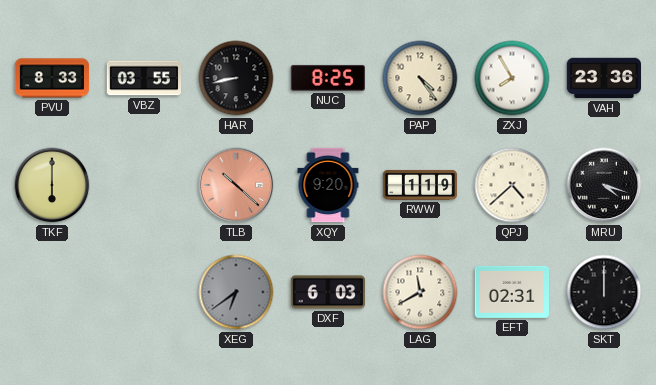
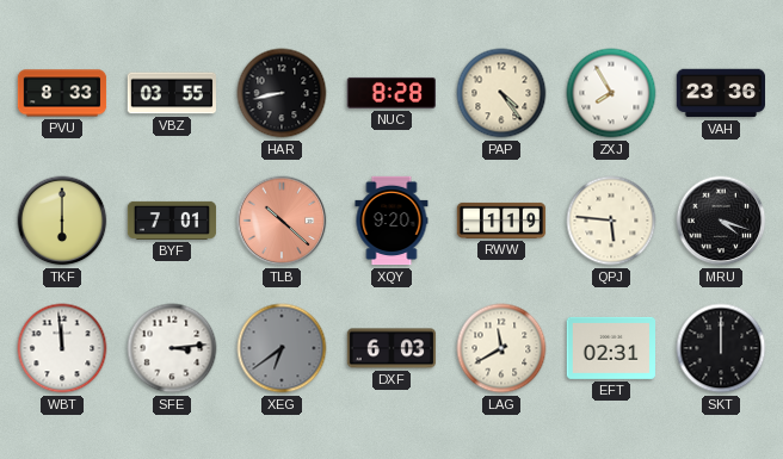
NUC: 8:25 -> 8:28
BYF: none -> 7:01
QPJ: 4:38 -> 5:46
WBT: none -> 11:59
SFE: none -> 3:14
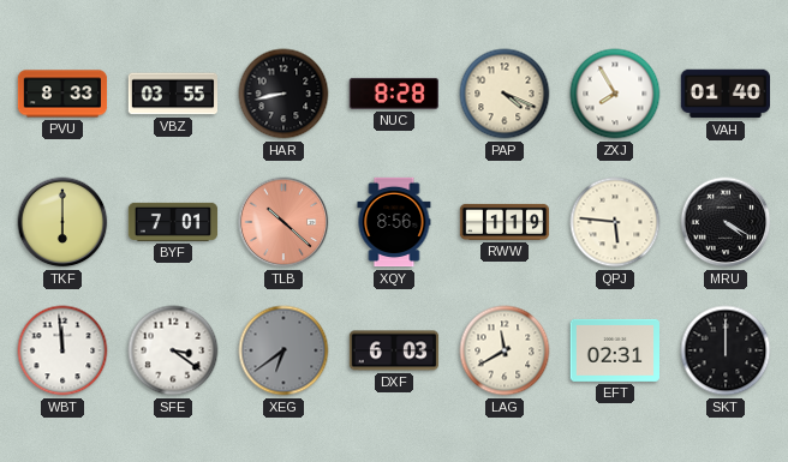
PAP: 4:24 -> 4:19
VAH: 23:36 -> 01:40
XQY: 9:20 -> 8:56
MRU: 4:18 -> 4:20
SFE: 3:14 -> 3:21
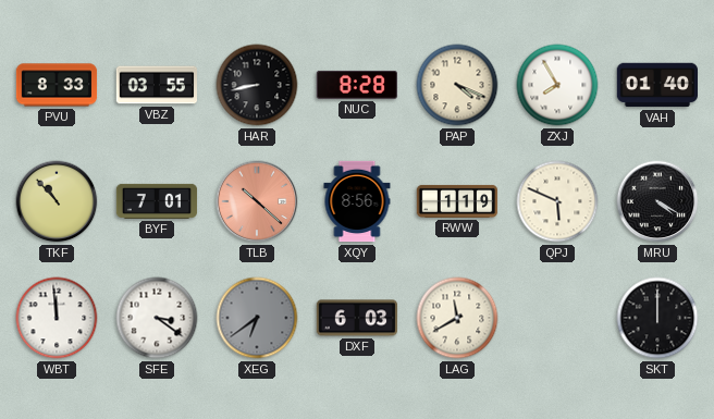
TKF: 6:00 -> 10:53
QPJ: 5:46 -> 5:49
EFT: 02:31 -> none
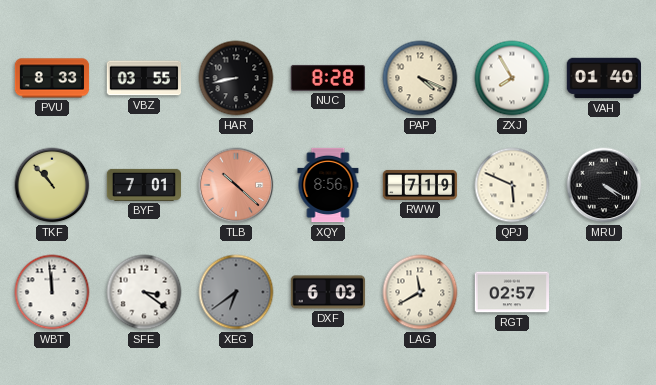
RWW: 1:19 -> 7:19
RGT: none -> 02:57
SKT: 12:00 -> none
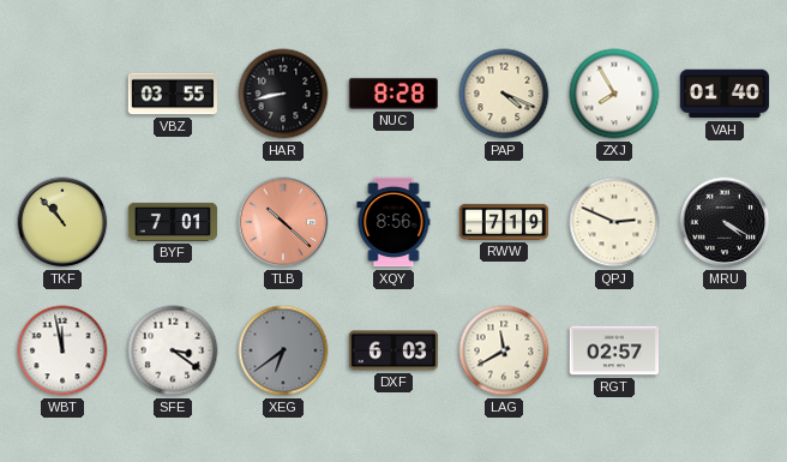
PVU: 8:33 -> none
QPJ: 5:49 -> 2:49
WBT: 11:59 -> 11:58
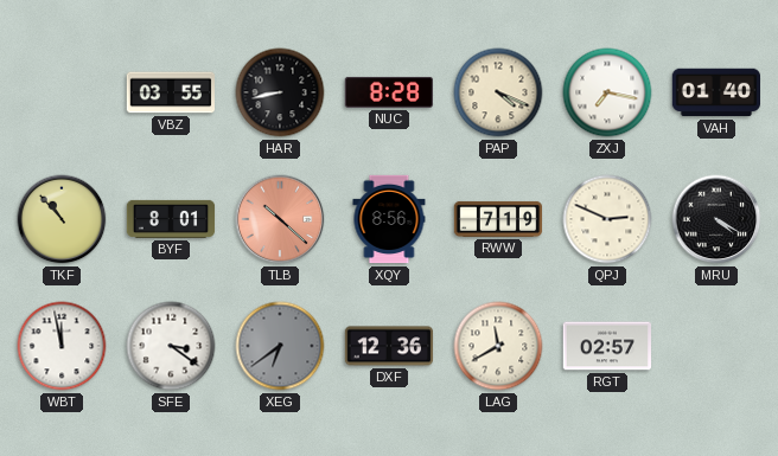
ZXJ: 7:55 -> 7:17
BYF: 7:01 -> 8:01
DXF: 6:03 -> 12:36
